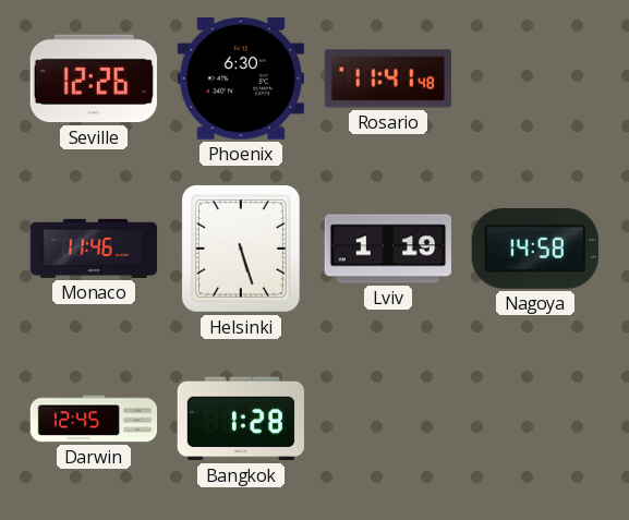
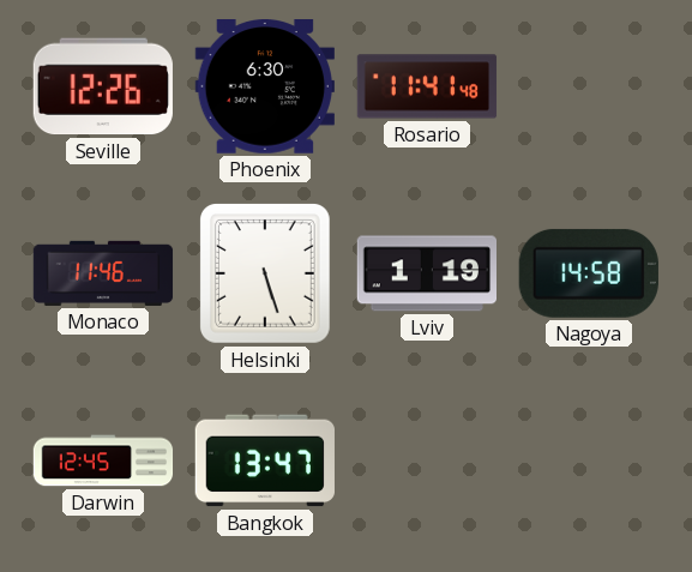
Bangkok: 1:28 -> 13:47
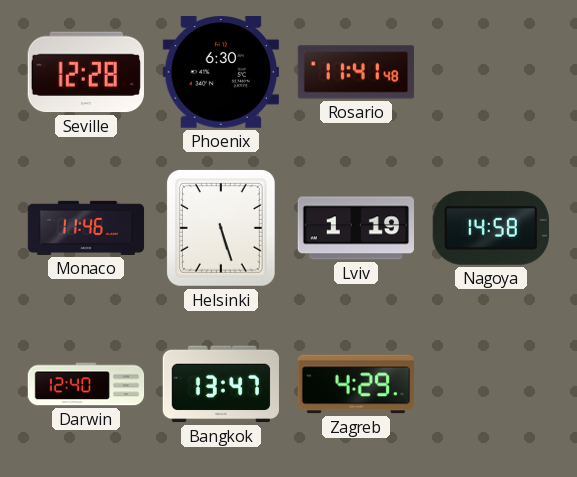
Seville: 12:26 -> 12:28
Darwin: 12:45 -> 12:40
Zagreb: none -> 4:29
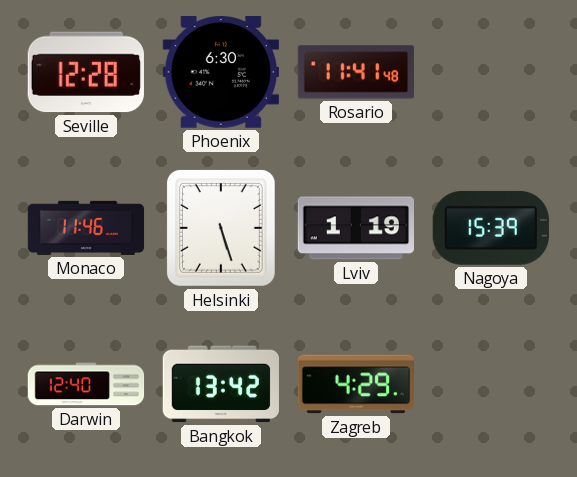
Nagoya: 14:58 -> 15:39
Bangkok: 13:47 -> 13:42
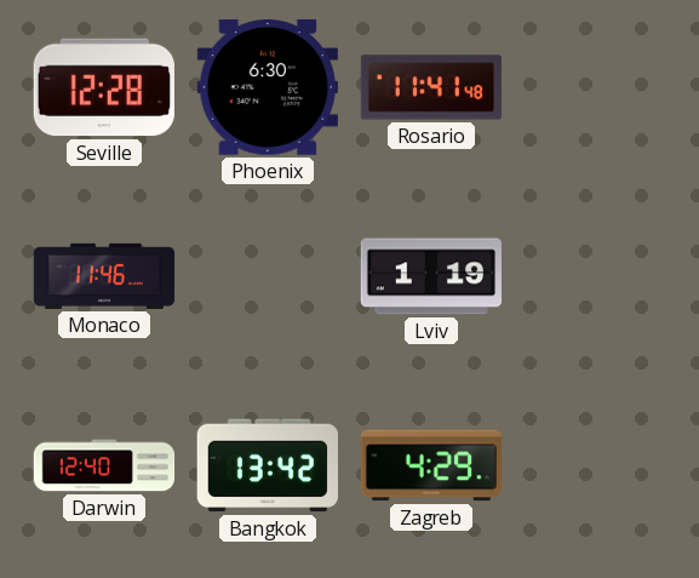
Helsinki: 5:27 -> none
Nagoya: 15:39 -> none
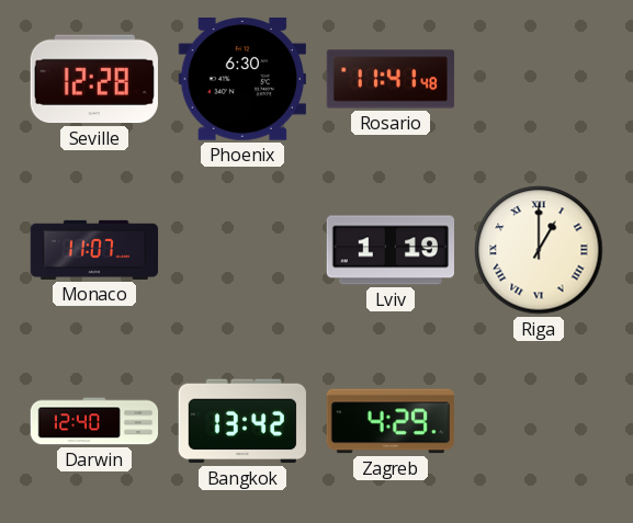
Monaco: 11:46 -> 11:07
Riga: none -> 1:00
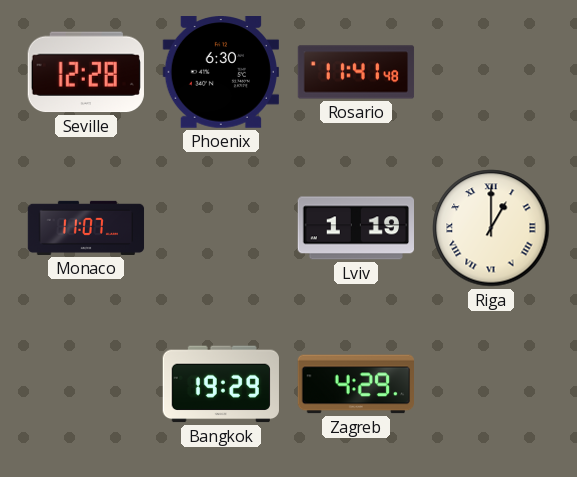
Darwin: 12:40 -> none
Bangkok: 13:42 -> 19:29
